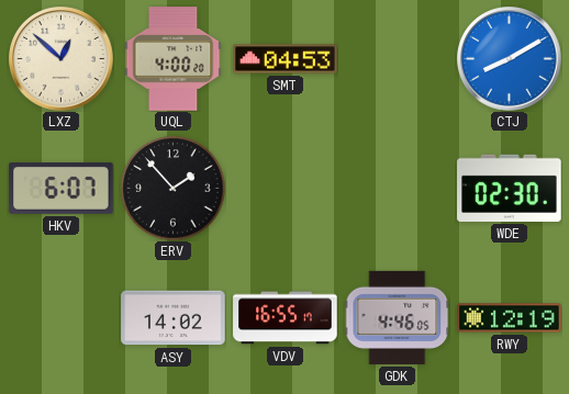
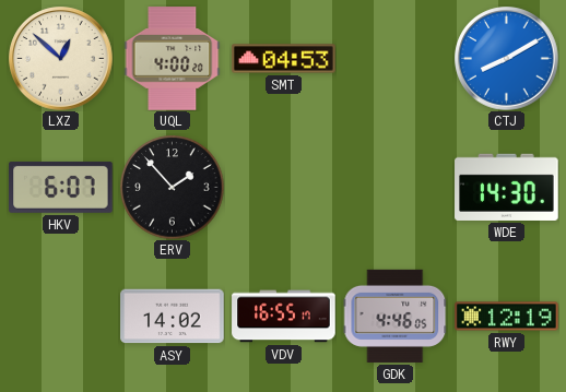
WDE: 02:30 -> 14:30
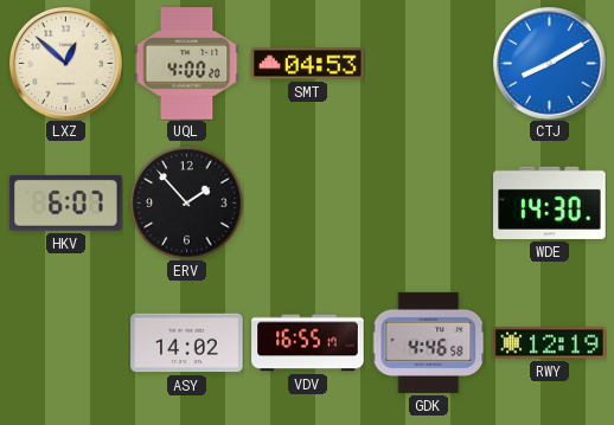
GDK: 4:46:05 -> 4:46:58
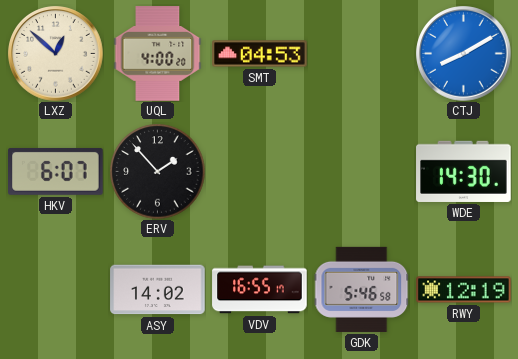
GDK: 4:46 -> 5:46
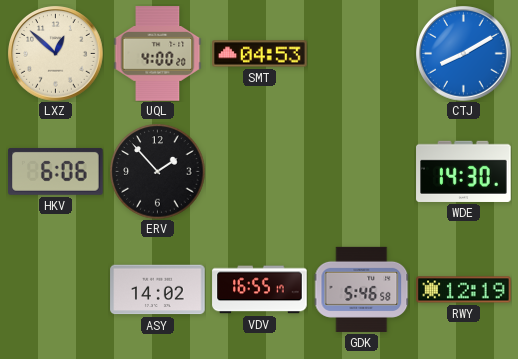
HKV: 6:07 -> 6:06
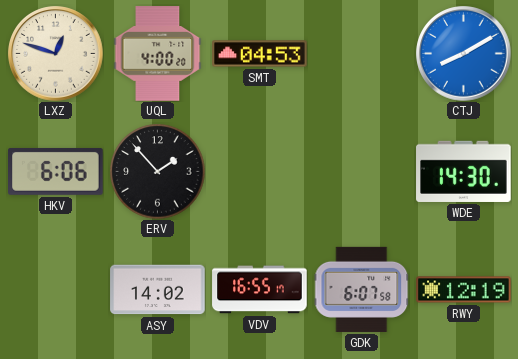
LXZ: 12:52 -> 12:48
GDK: 5:46 -> 6:07
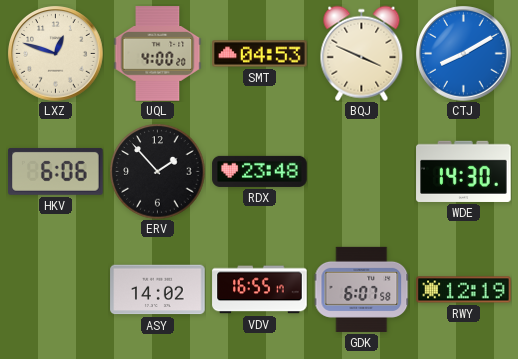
BQJ: none -> 3:49
RDX: none -> 23:48
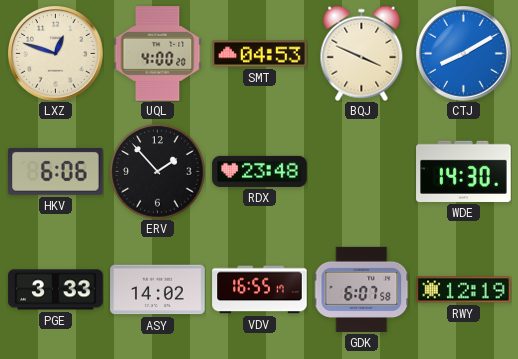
PGE: none -> 3:33
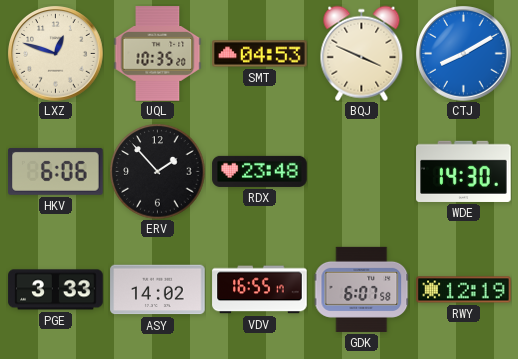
UQL: 4:00 -> 10:35
